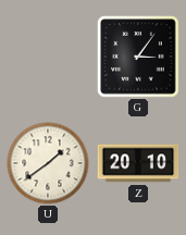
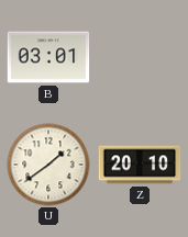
B: none -> 03:01
G: 3:06 -> none
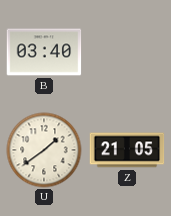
B: 03:01 -> 03:40
Z: 20:10 -> 21:05
